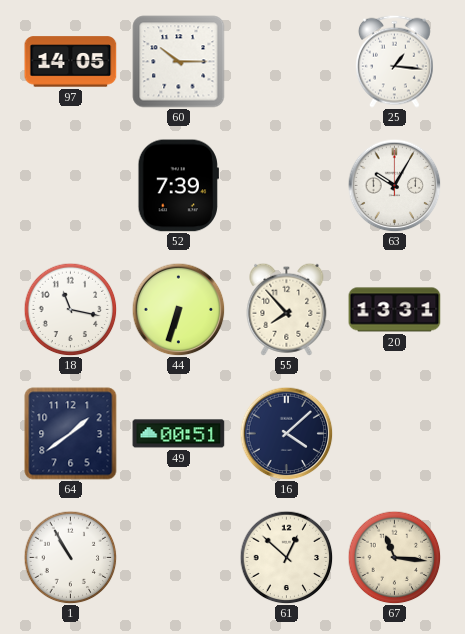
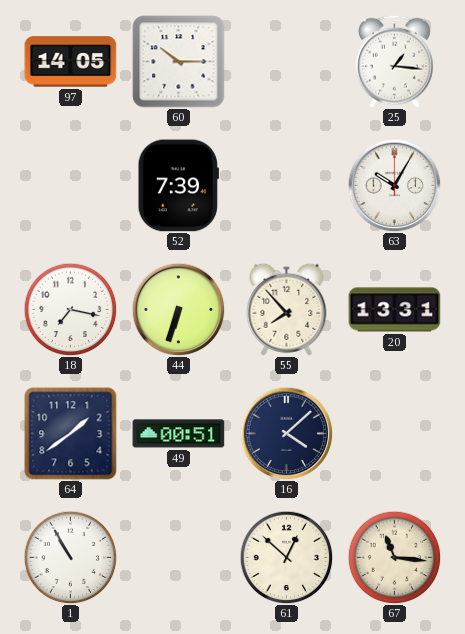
18: 11:17 -> 7:17
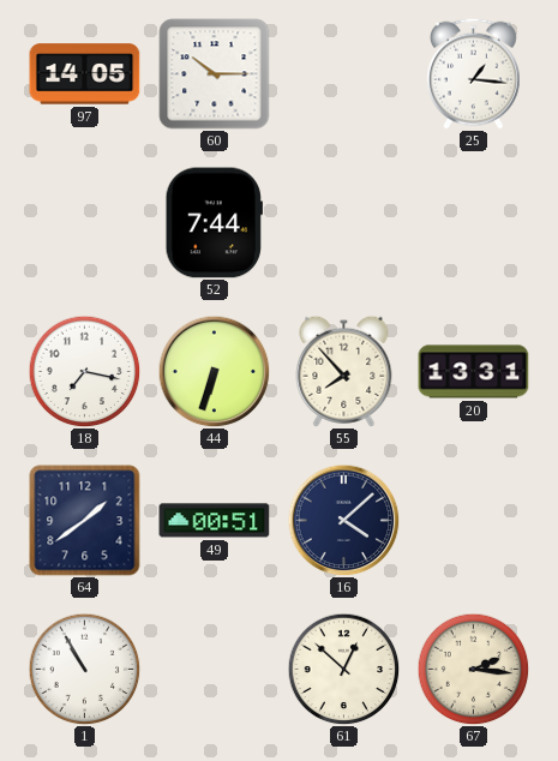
52: 7:39 -> 7:44
63: 10:05 -> none
67: 11:16 -> 2:16
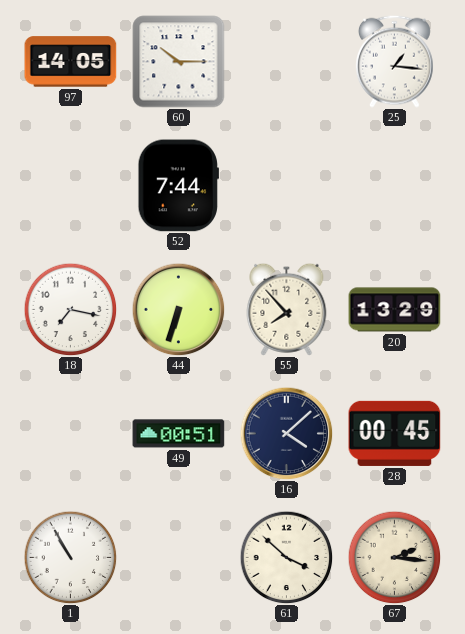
20: 13:31 -> 13:29
64: 1:39 -> none
28: none -> 00:45
61: 12:52 -> 3:52
